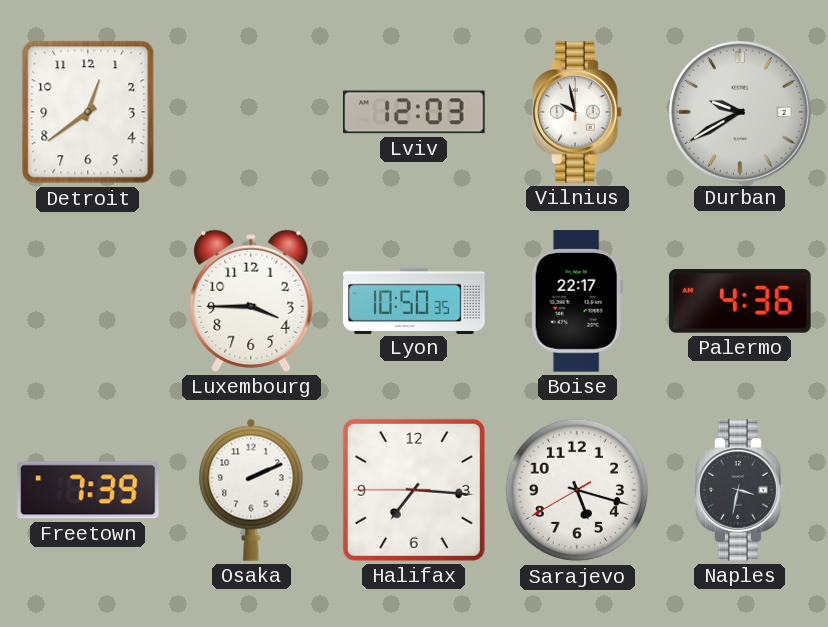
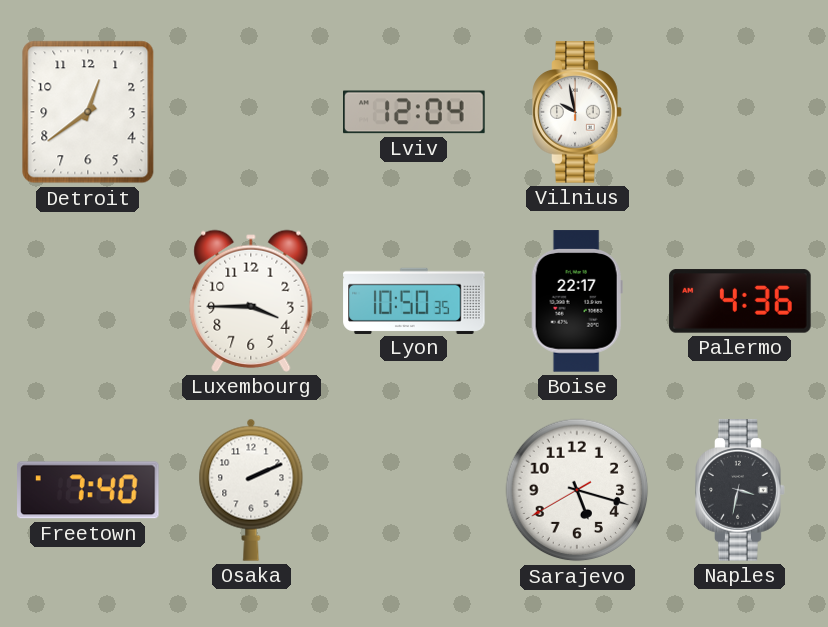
Lviv: 12:03 -> 12:04
Durban: 9:40 -> none
Freetown: 7:39 -> 7:40
Halifax: 7:15 -> none
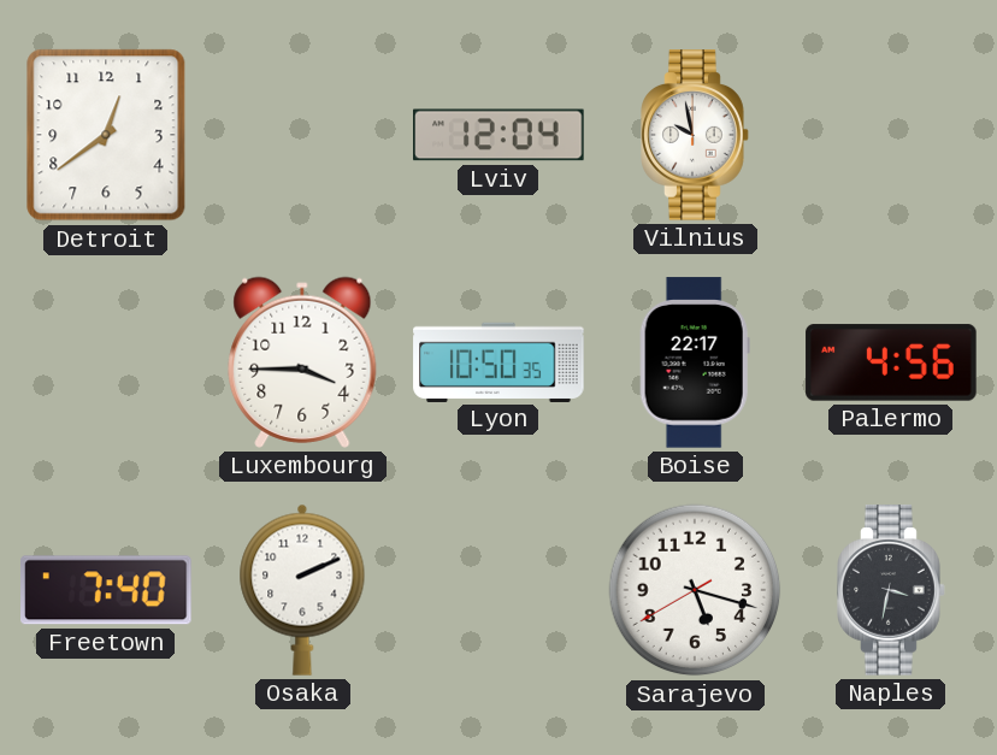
Palermo: 4:36 -> 4:56
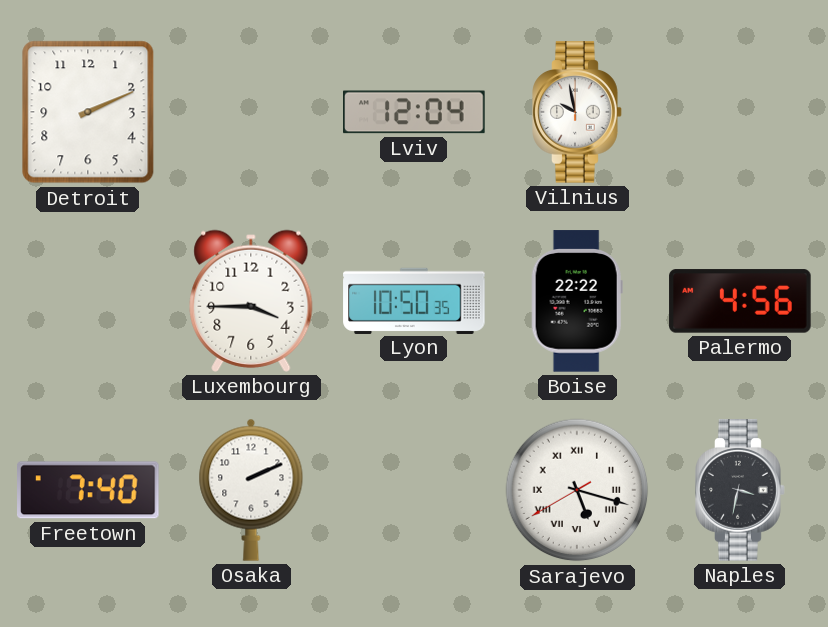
Detroit: 12:39 -> 2:11
Boise: 22:17 -> 22:22
Sarajevo numerals: Arabic -> Roman
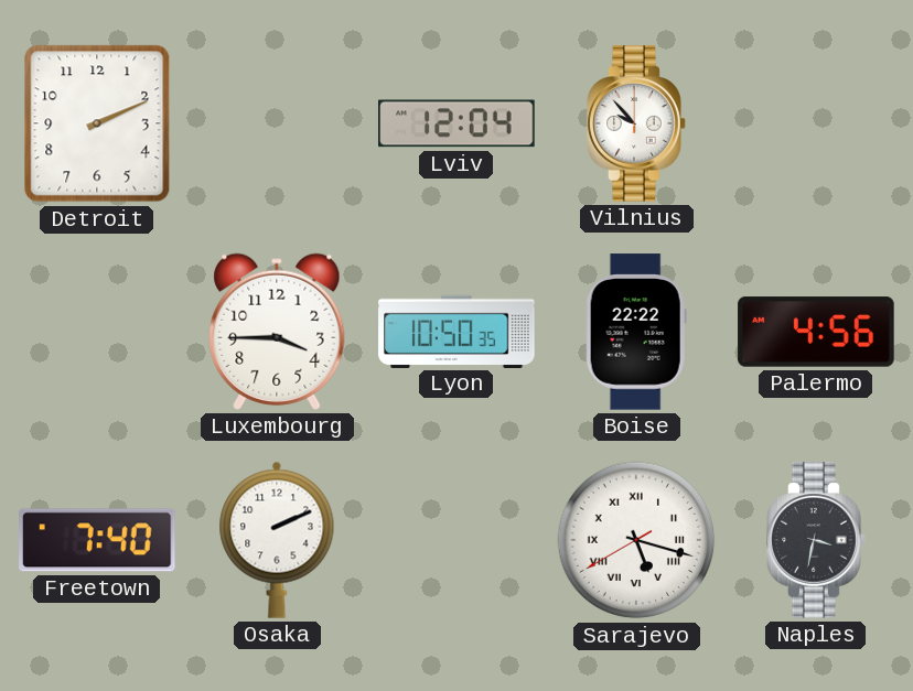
Vilnius: 9:58 -> 9:53
